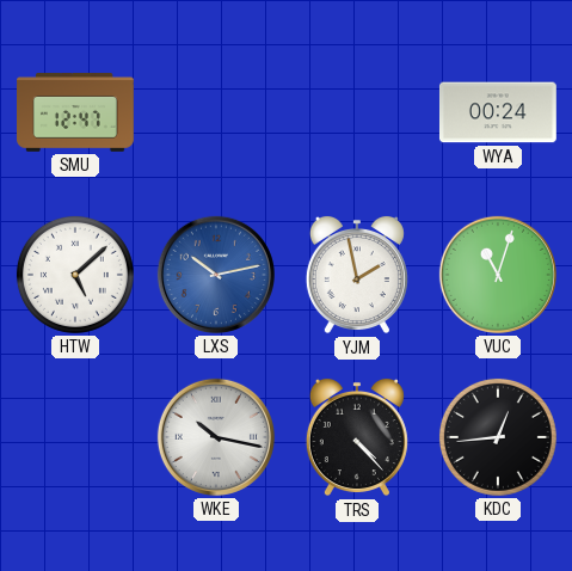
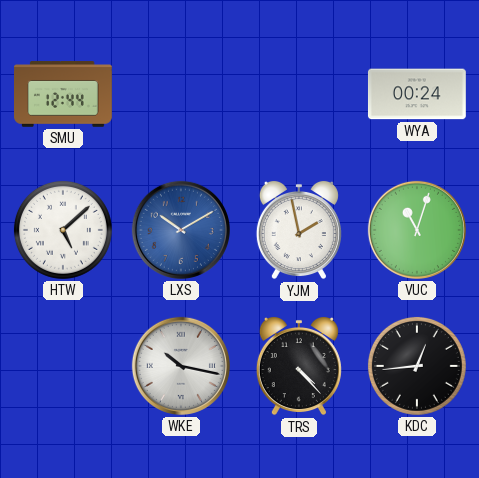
SMU: 12:47 -> 12:44
LXS: 10:13 -> 10:10
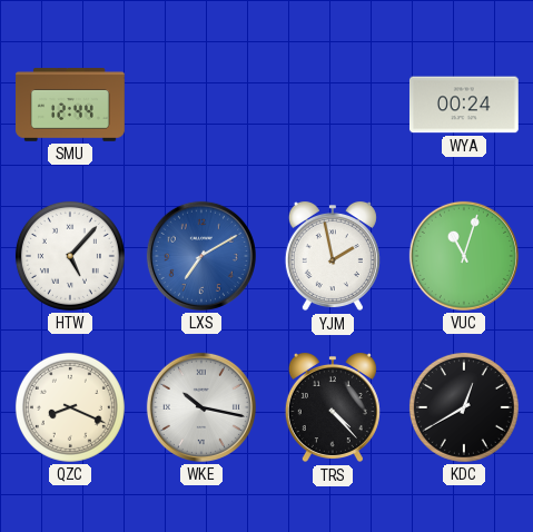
HTW: 5:08 -> 5:07
LXS: 10:10 -> 7:10
QZC: none -> 8:19
KDC: 12:44 -> 12:40
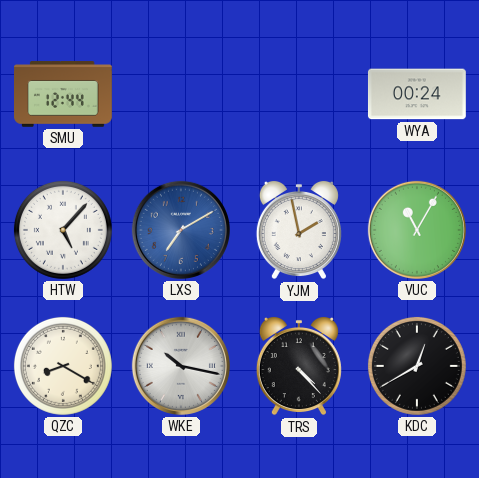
VUC: 11:03 -> 11:05
QZC: 8:19 -> 8:20
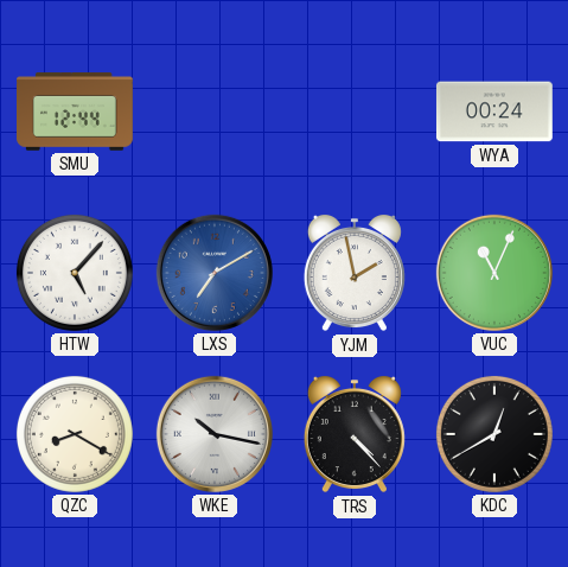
VUC: 11:05 -> 11:04
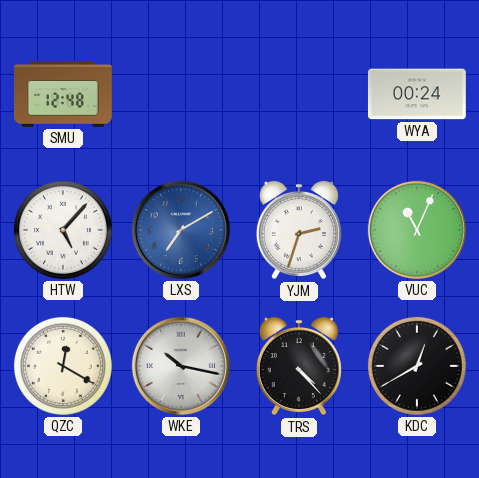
SMU: 12:44 -> 12:48
YJM: 1:58 -> 2:33
QZC: 8:20 -> 12:20
